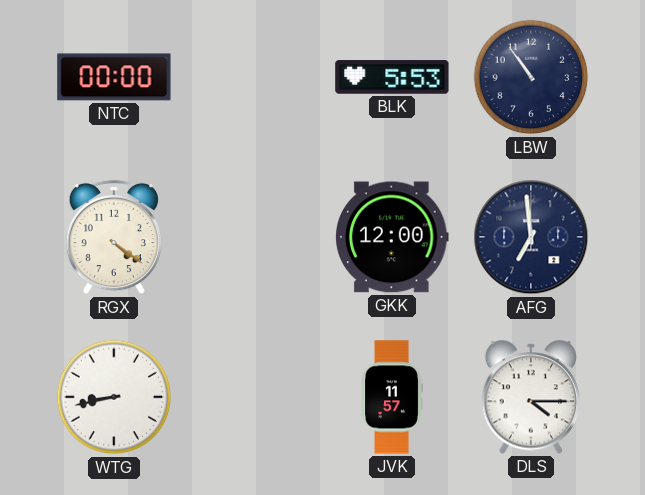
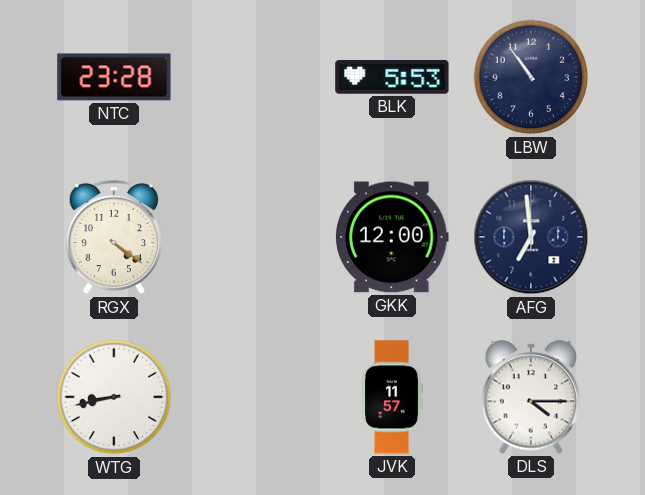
NTC: 00:00 -> 23:28
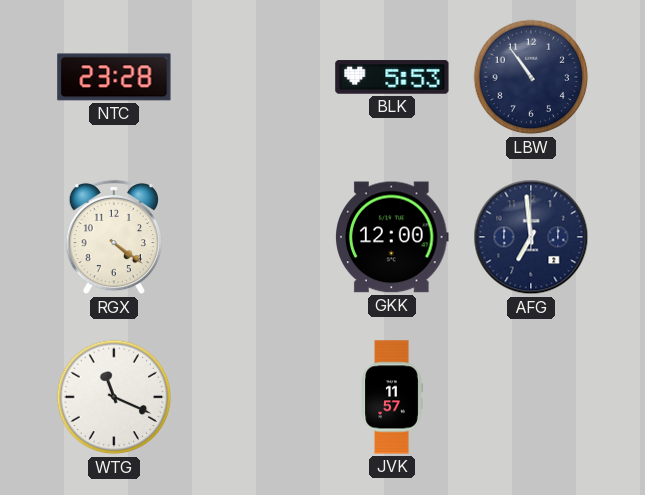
WTG: 8:43 -> 11:19
DLS: 4:15 -> none
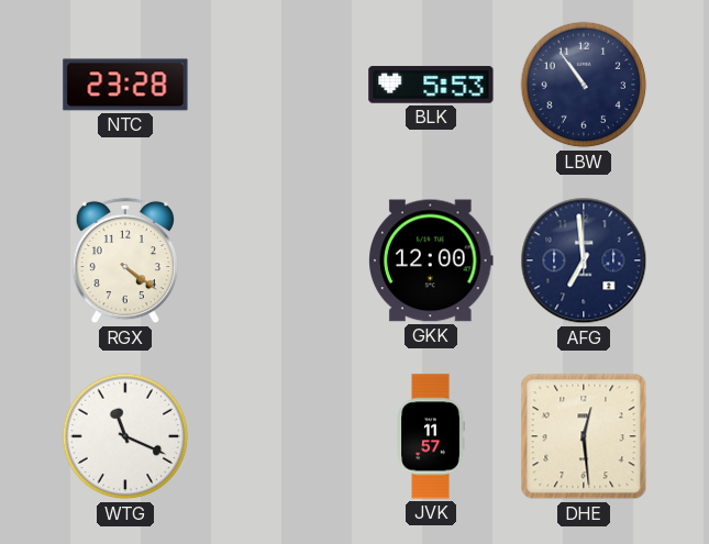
DHE: none -> 12:29
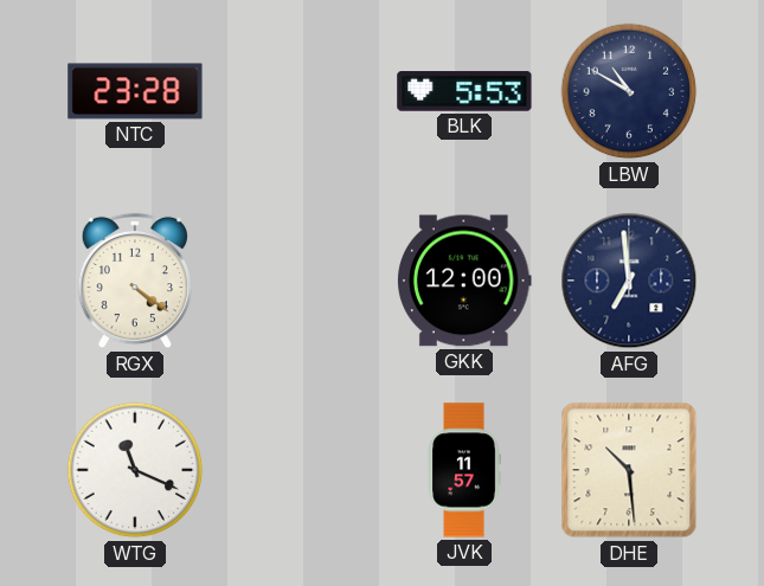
LBW: 10:54 -> 10:50
DHE: 12:29 -> 10:29
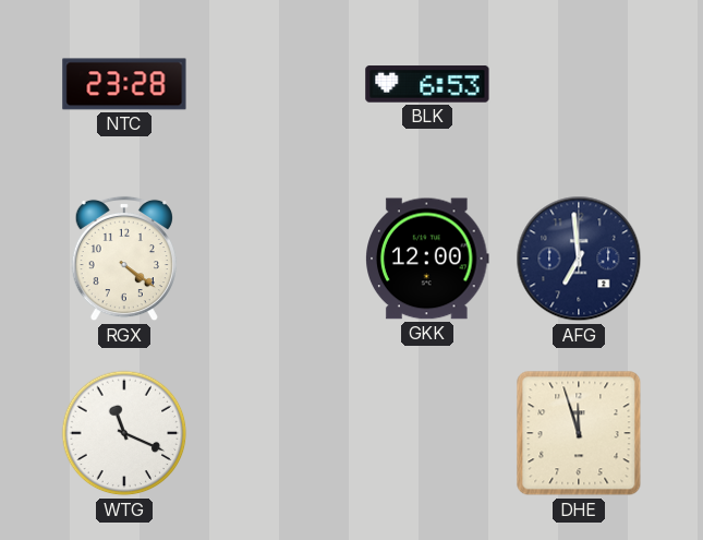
BLK: 5:53 -> 6:53
LBW: 10:50 -> none
JVK: 11:57 -> none
DHE: 10:29 -> 11:57
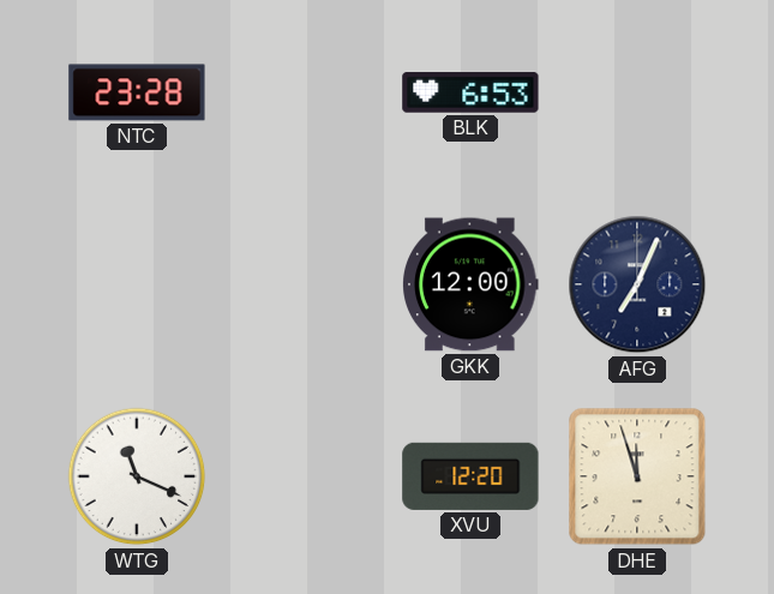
RGX: 4:21 -> none
AFG: 6:59 -> 7:04
XVU: none -> 12:20
